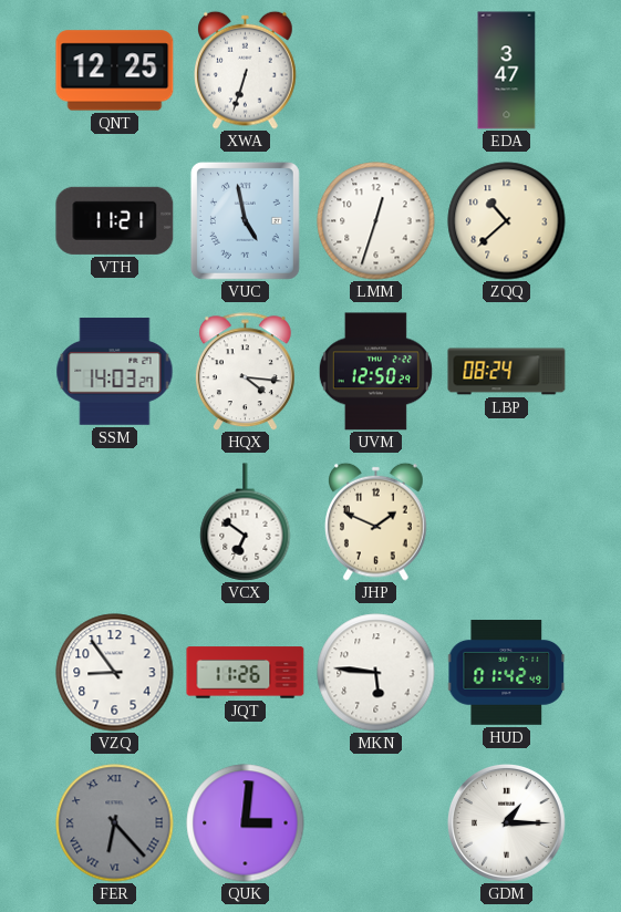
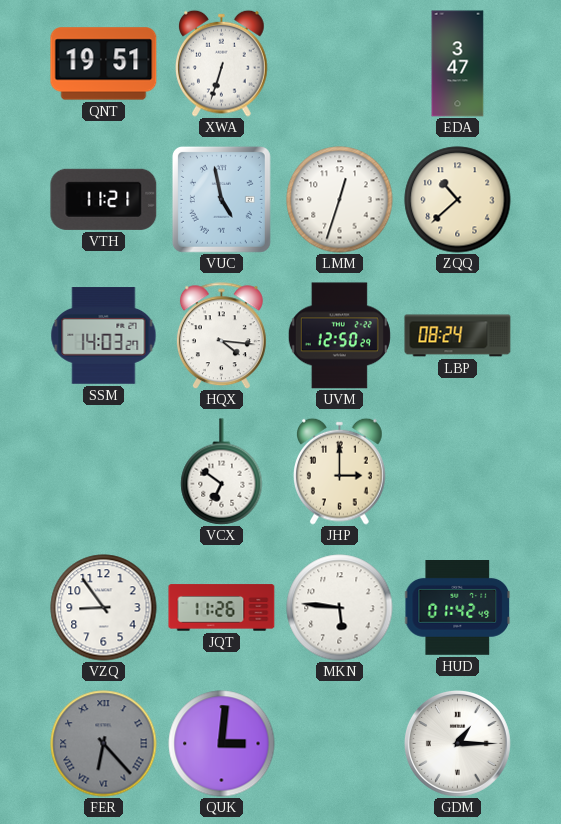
QNT: 12:25 -> 19:51
JHP: 1:49 -> 3:00
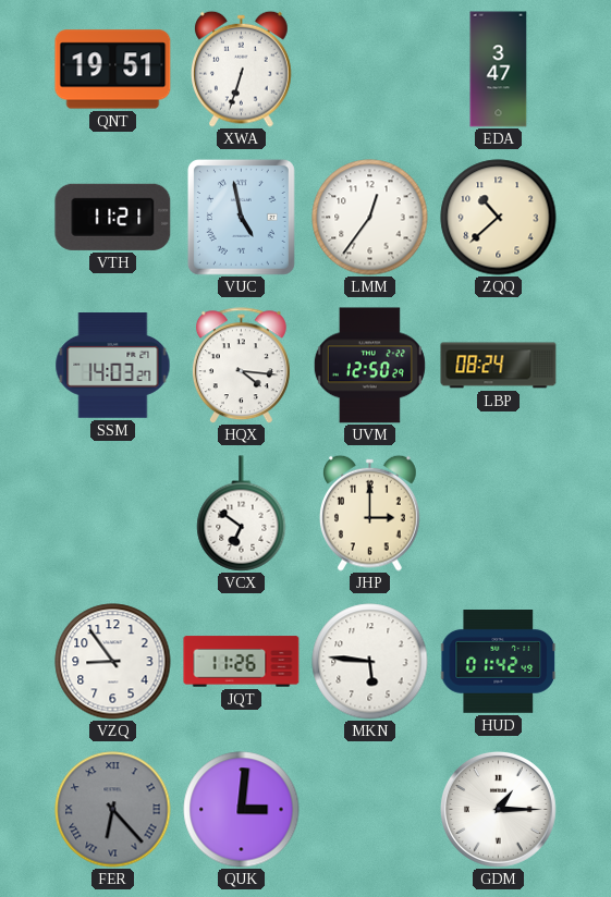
LMM: 12:33 -> 12:36
